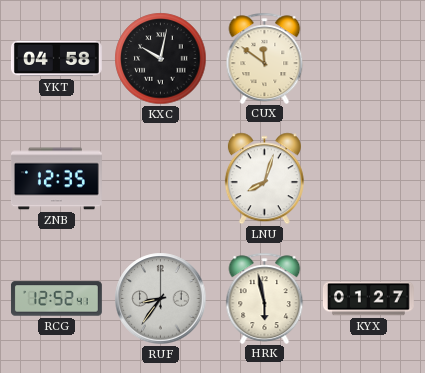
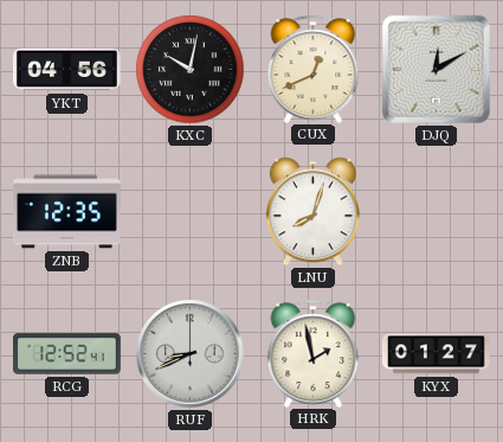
YKT: 04:58 -> 04:56
CUX: 11:51 -> 12:41
DJQ: none -> 12:10
RUF: 8:36 -> 8:41
HRK: 5:58 -> 1:58
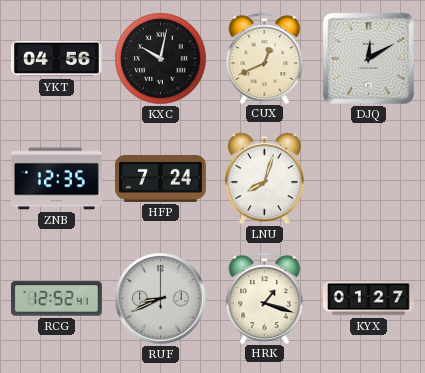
HFP: none -> 7:24
HRK: 1:58 -> 1:18
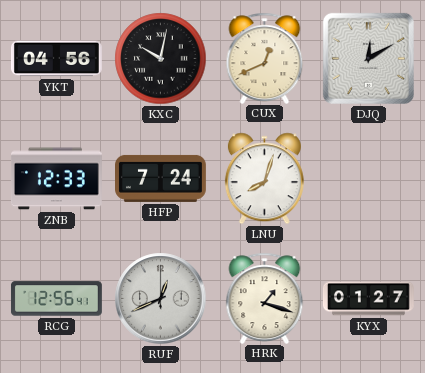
ZNB: 12:35 -> 12:33
RCG: 12:52 -> 12:56
RUF: 8:41 -> 12:41
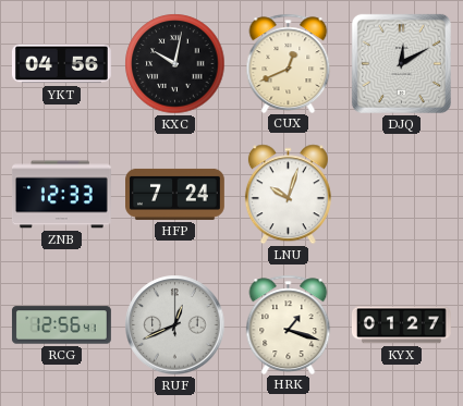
LNU: 8:03 -> 10:03
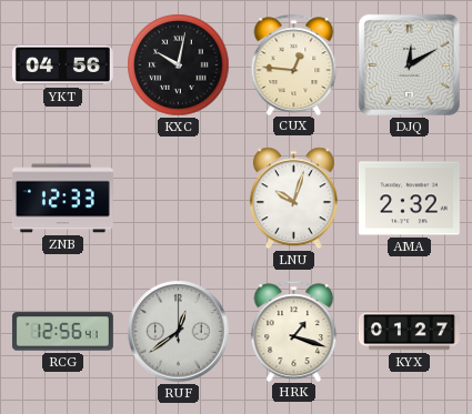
CUX: 12:41 -> 12:46
HFP: 7:24 -> none
AMA: none -> 2:32
RUF: 12:41 -> 12:39
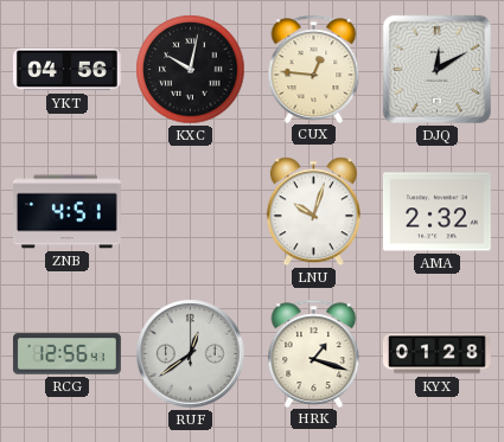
ZNB: 12:33 -> 4:51
KYX: 01:27 -> 01:28
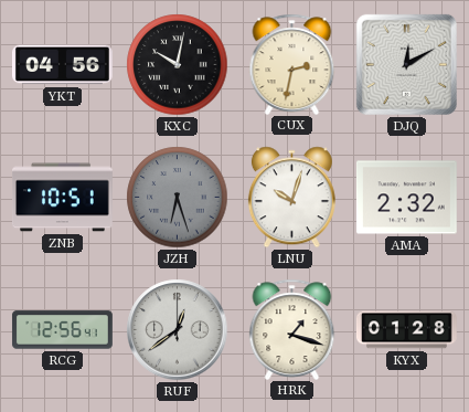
CUX: 12:46 -> 2:32
ZNB: 4:51 -> 10:51
JZH: none -> 6:27
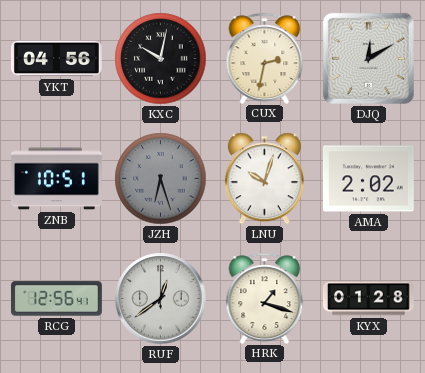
AMA: 2:32 -> 2:02
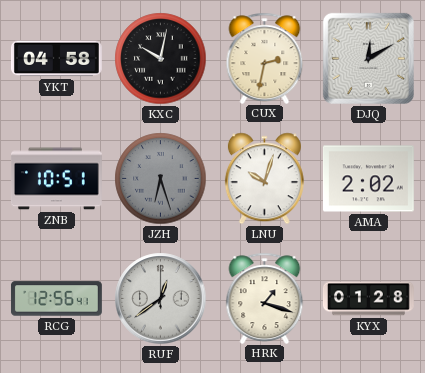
YKT: 04:56 -> 04:58
